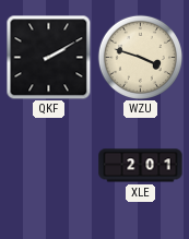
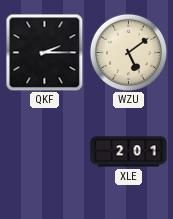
QKF: 2:10 -> 2:15
WZU: 3:48 -> 5:09
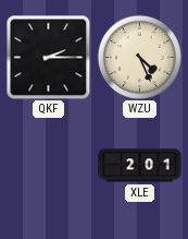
WZU: 5:09 -> 4:26
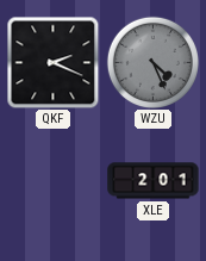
QKF: 2:15 -> 2:19
WZU dial: cream -> grey
